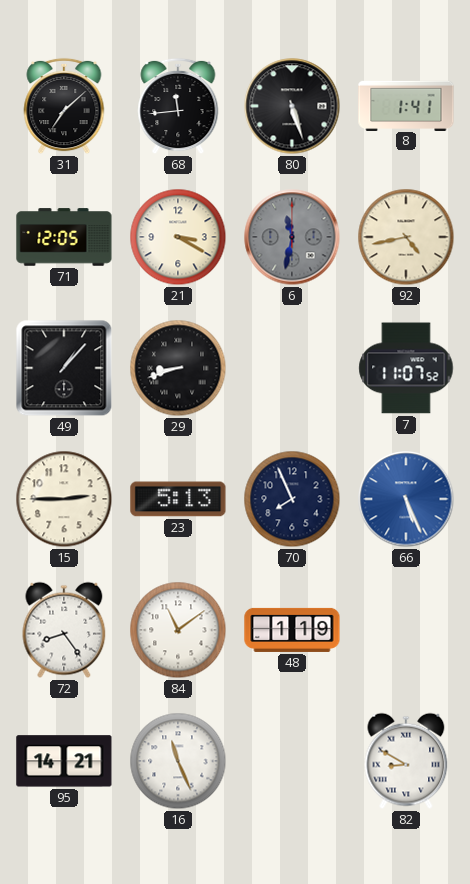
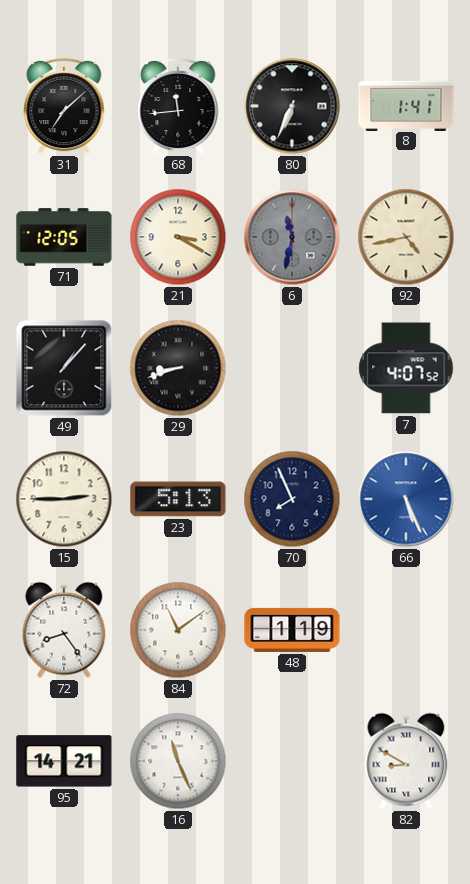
80: 5:27 -> 6:34
7: 11:07 -> 4:07
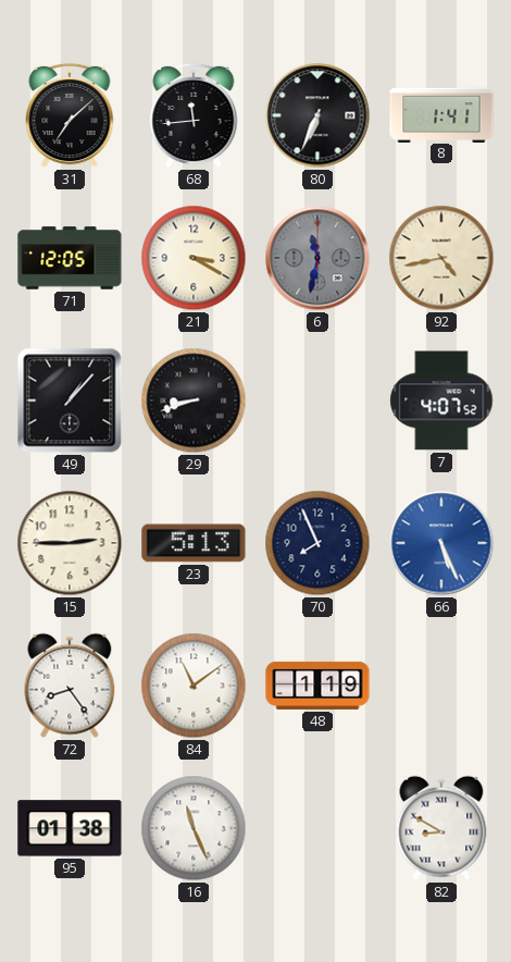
95: 14:21 -> 01:38
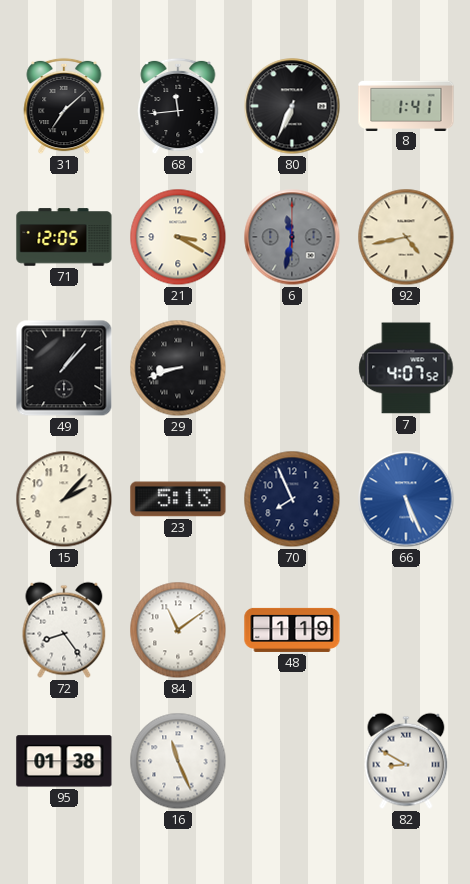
15: 2:45 -> 2:07
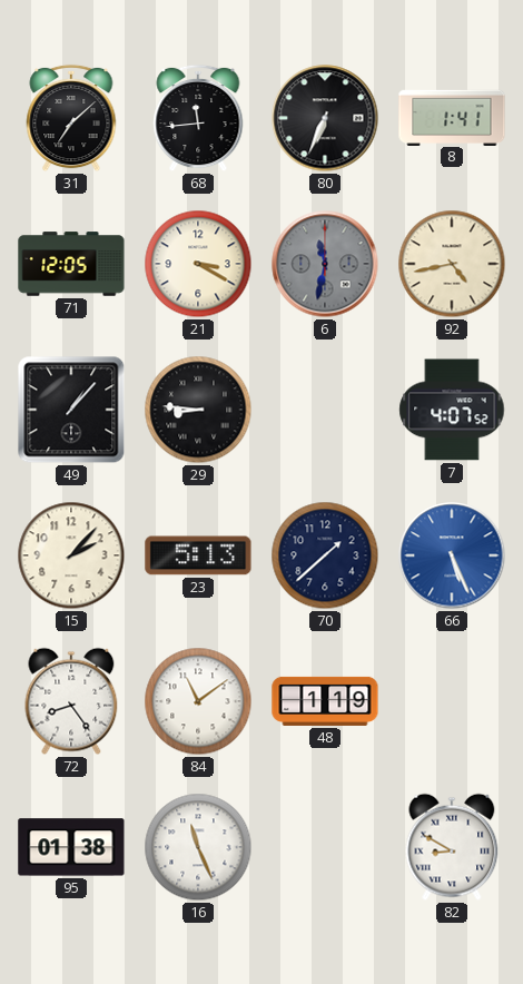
29: 8:42 -> 8:46
70: 7:56 -> 1:38
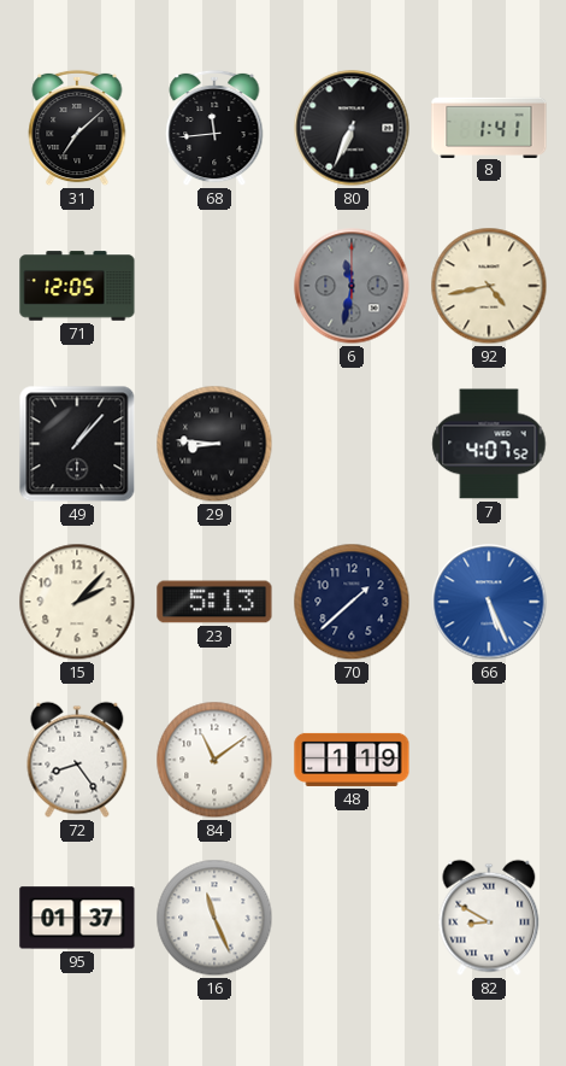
21: 3:20 -> none
95: 01:38 -> 01:37
